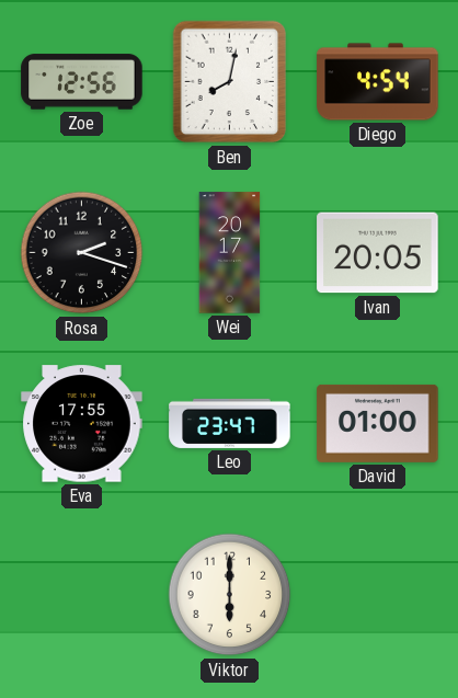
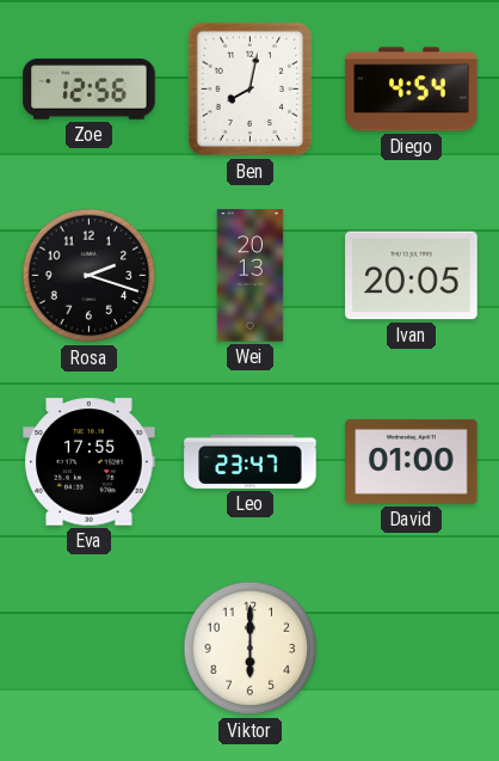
Wei: 20:17 -> 20:13
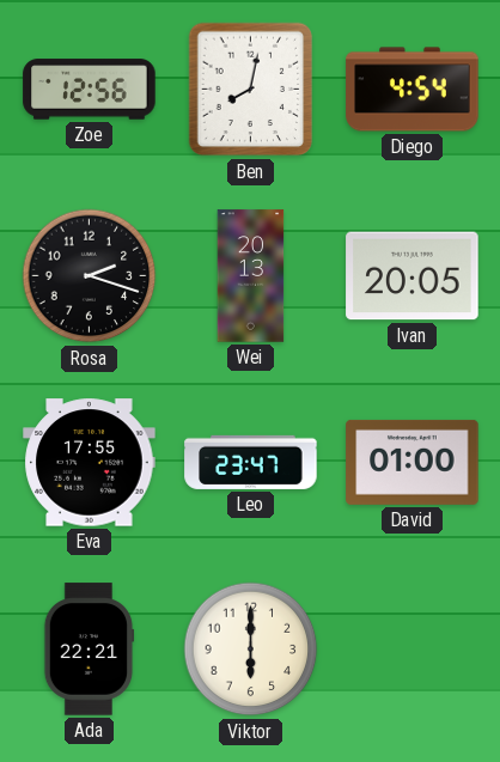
Ada: none -> 22:21
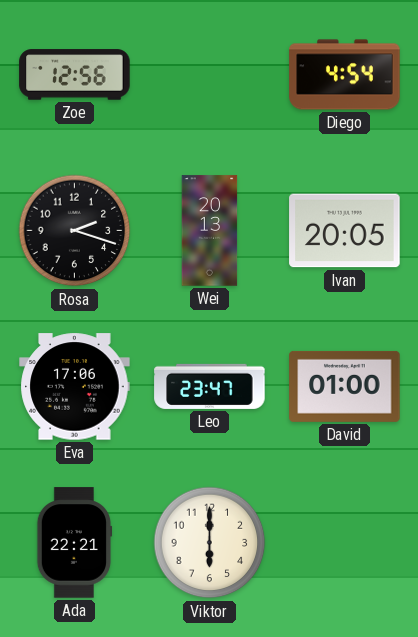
Ben: 8:02 -> none
Eva: 17:55 -> 17:06
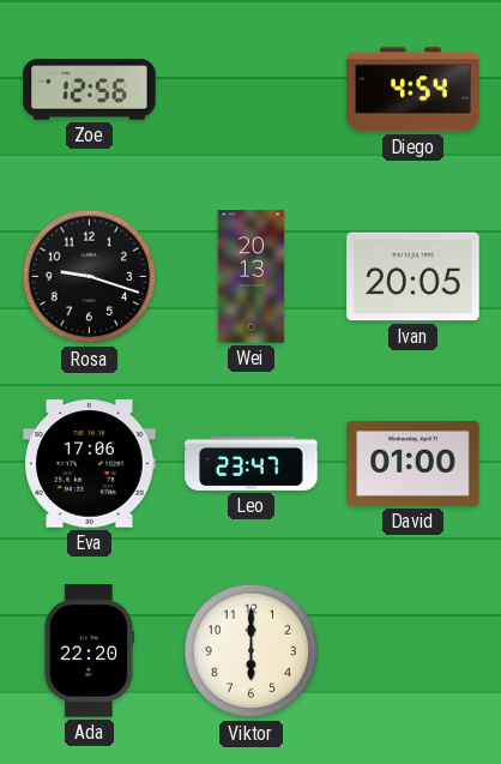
Rosa: 2:18 -> 9:18
Ada: 22:21 -> 22:20
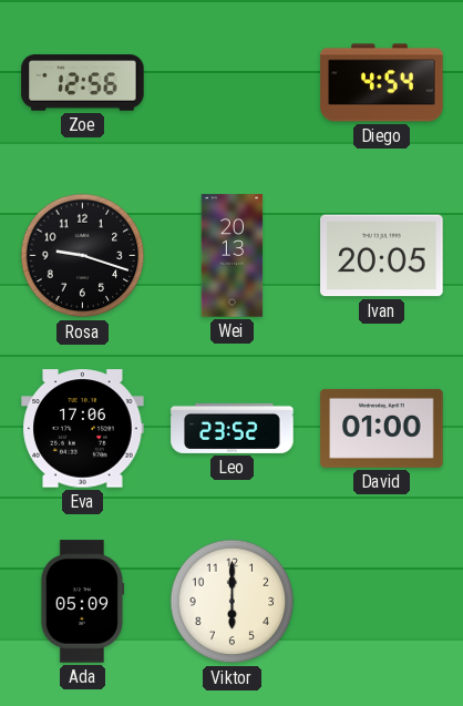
Leo: 23:47 -> 23:52
Ada: 22:20 -> 05:09
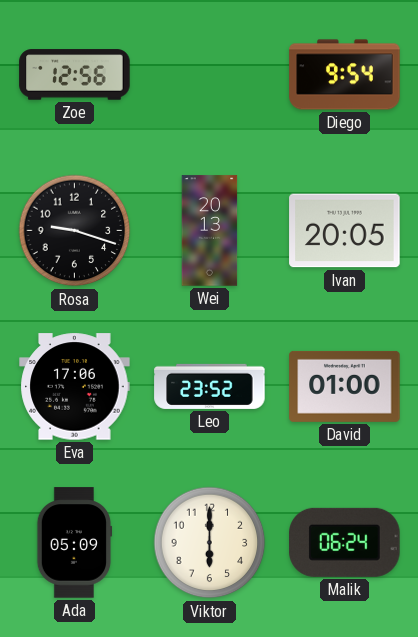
Diego: 4:54 -> 9:54
Malik: none -> 06:24
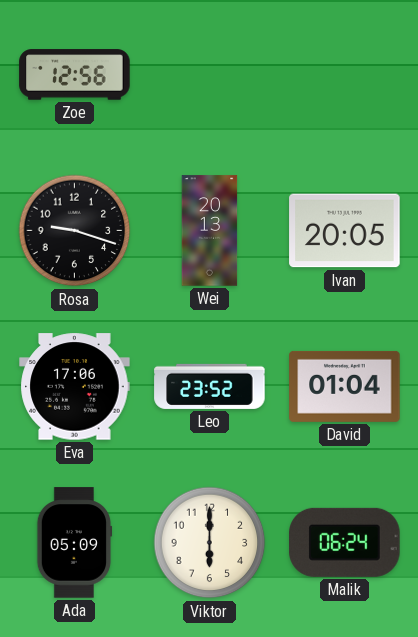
Diego: 9:54 -> none
David: 01:00 -> 01:04
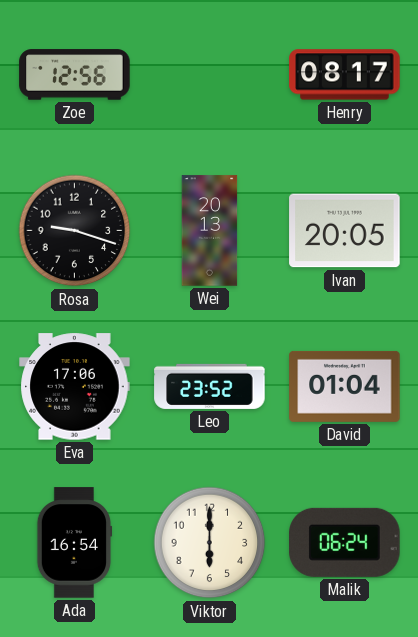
Henry: none -> 08:17
Ada: 05:09 -> 16:54
